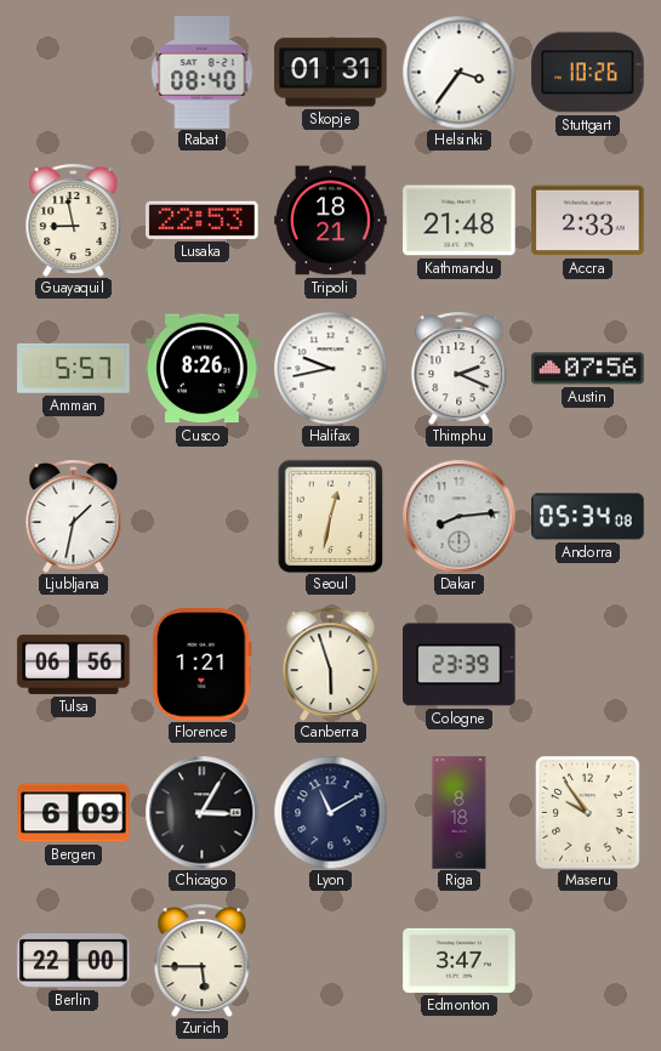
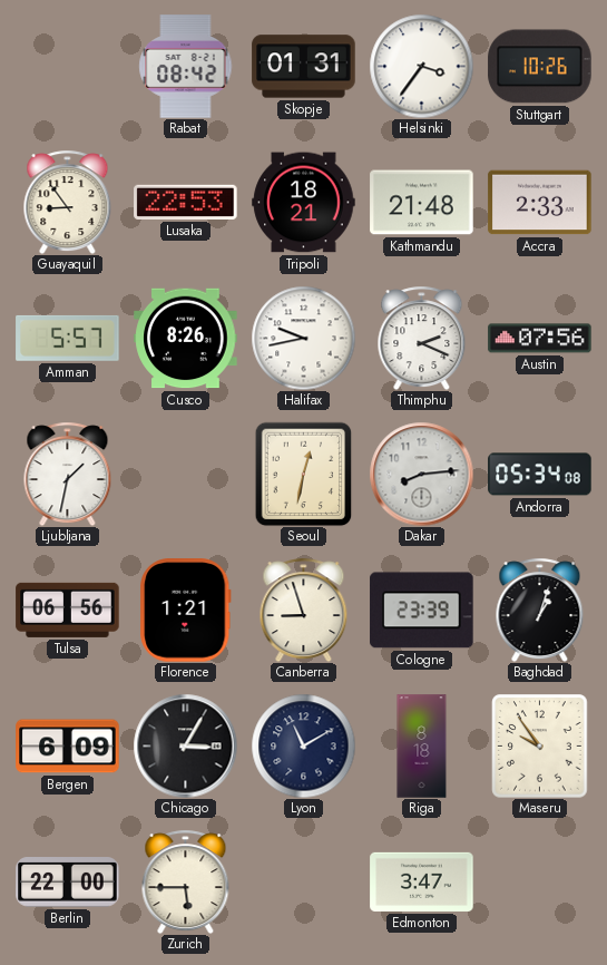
Rabat: 08:40 -> 08:42
Guayaquil: 8:58 -> 8:54
Canberra: 5:57 -> 8:57
Baghdad: none -> 1:03
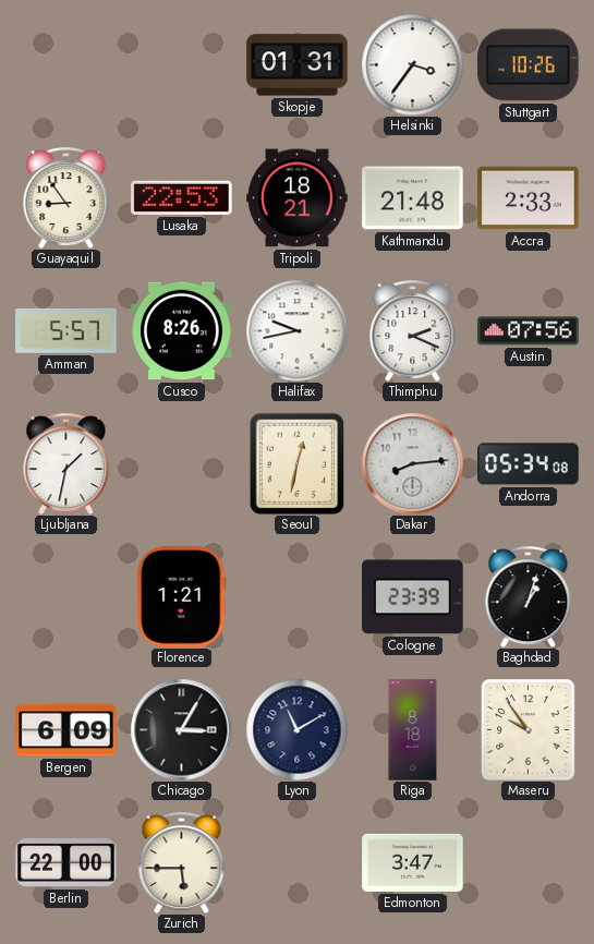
Rabat: 08:42 -> none
Tulsa: 06:56 -> none
Canberra: 8:57 -> none
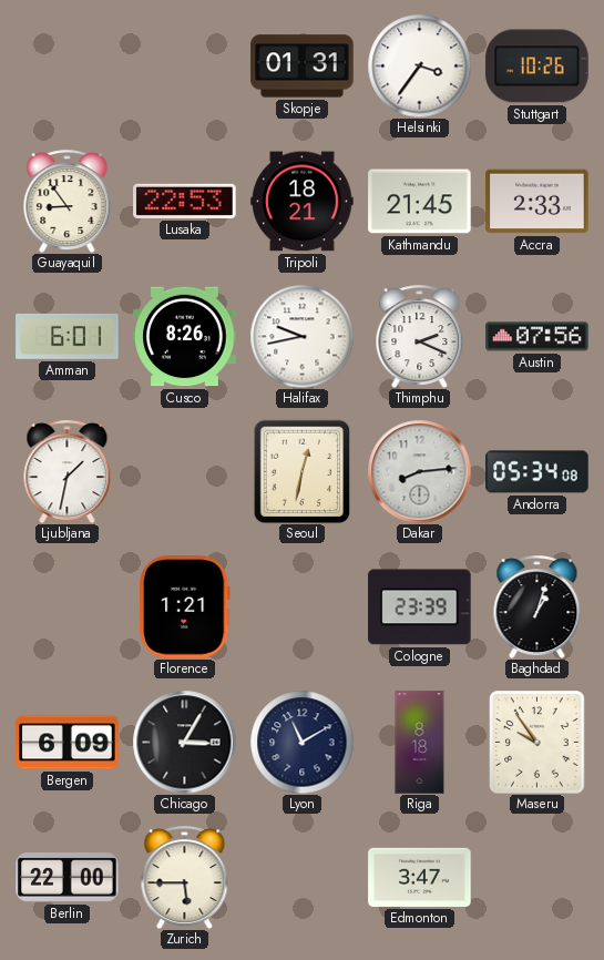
Kathmandu: 21:48 -> 21:45
Amman: 5:57 -> 6:01
